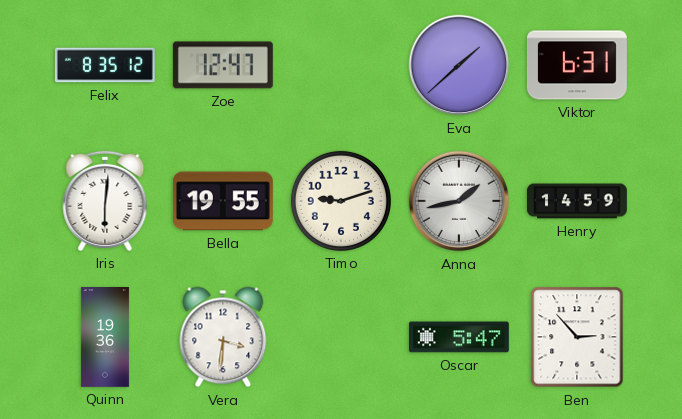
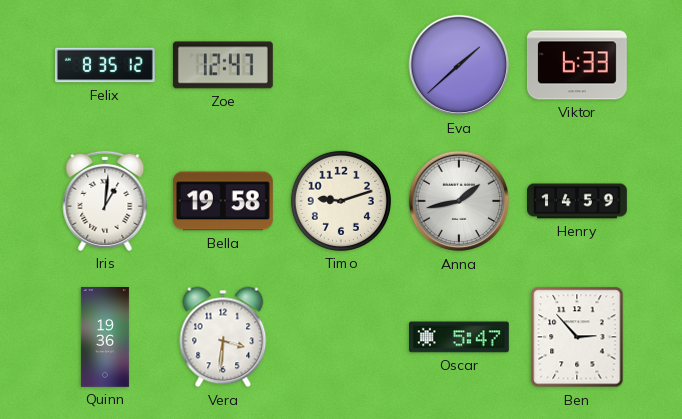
Viktor: 6:31 -> 6:33
Iris: 6:01 -> 1:01
Bella: 19:55 -> 19:58
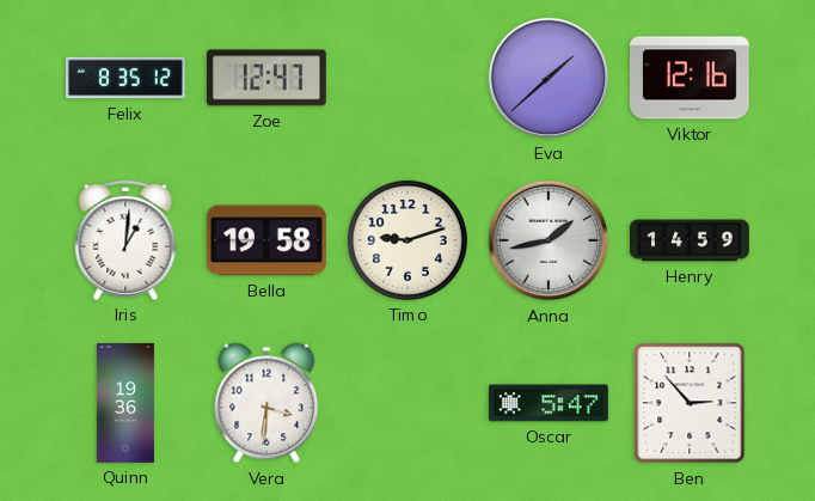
Viktor: 6:33 -> 12:16
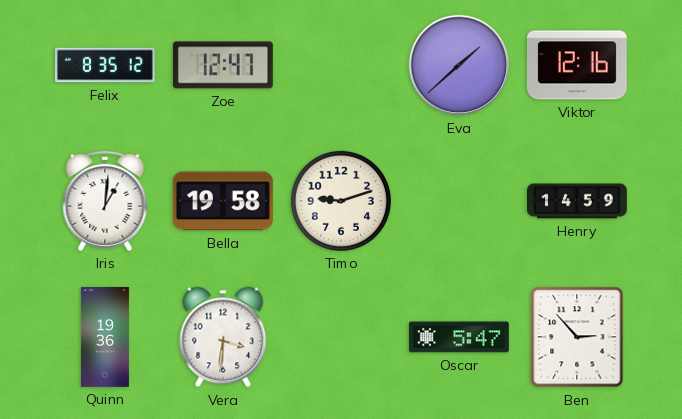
Anna: 1:43 -> none
